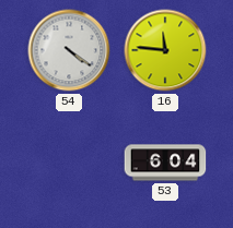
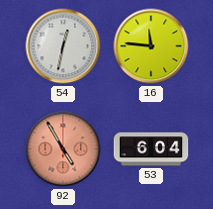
54: 4:21 -> 12:32
92: none -> 4:55
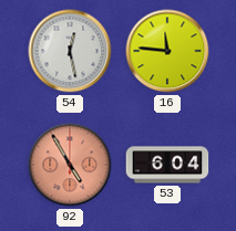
54: 12:32 -> 12:28
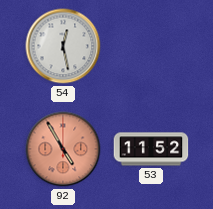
16: 11:46 -> none
53: 6:04 -> 11:52
